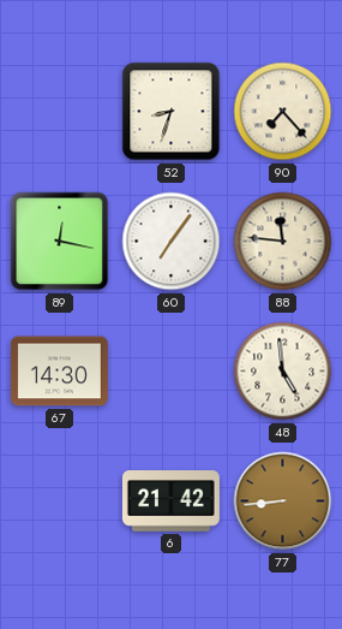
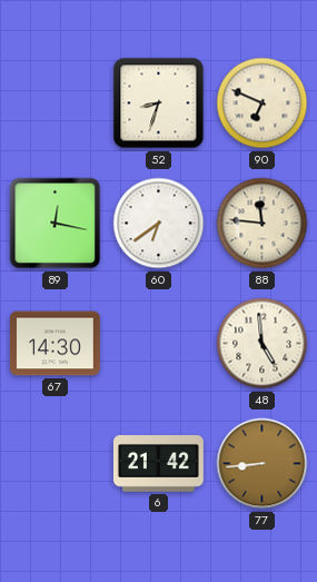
90: 7:23 -> 6:49
60: 7:06 -> 6:39
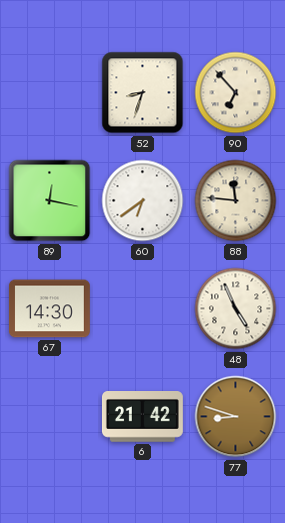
90: 6:49 -> 6:53
48: 4:59 -> 4:56
77: 8:44 -> 8:48
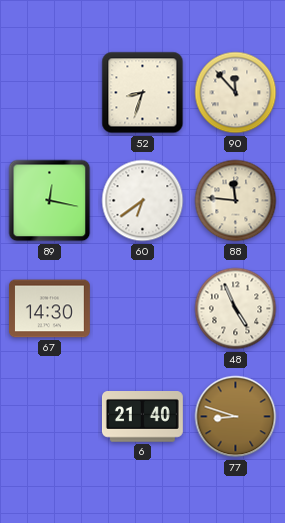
90: 6:53 -> 11:53
6: 21:42 -> 21:40
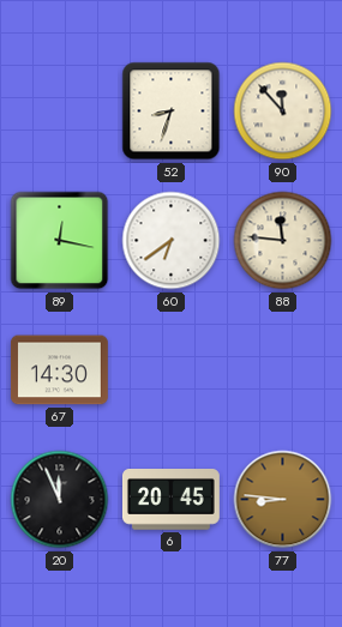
48: 4:56 -> none
20: none -> 11:56
6: 21:40 -> 20:45
77: 8:48 -> 8:46
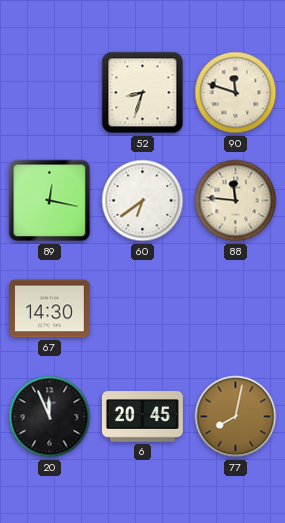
90: 11:53 -> 11:48
77: 8:46 -> 8:02
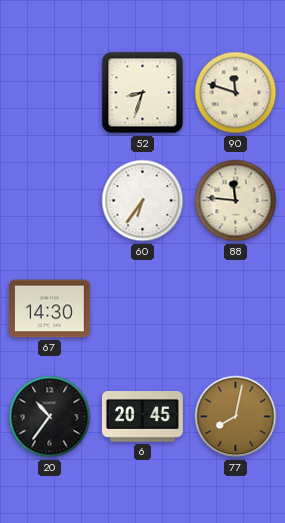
89: 12:17 -> none
60: 6:39 -> 6:36
20: 11:56 -> 10:36
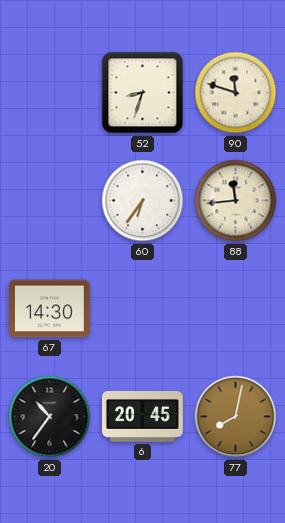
88: 11:46 -> 11:44
